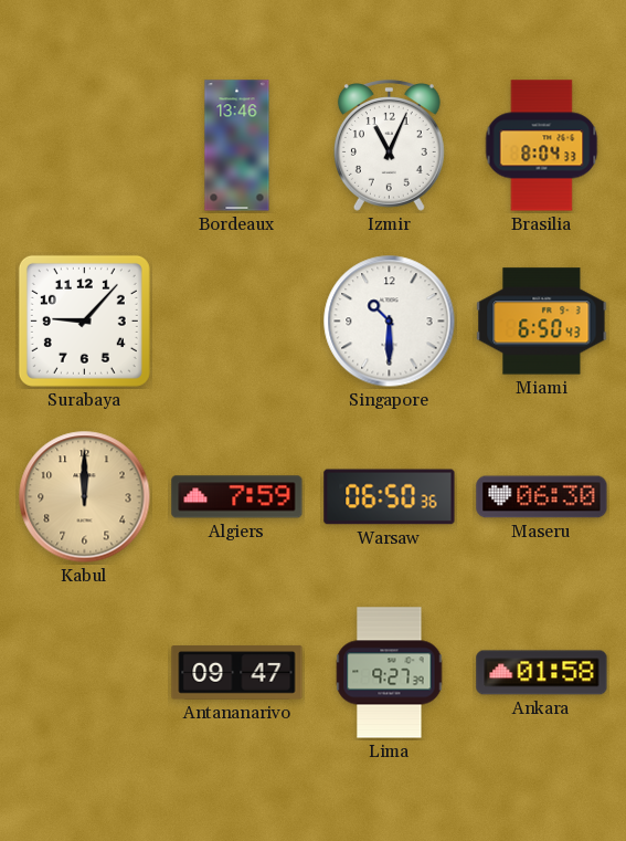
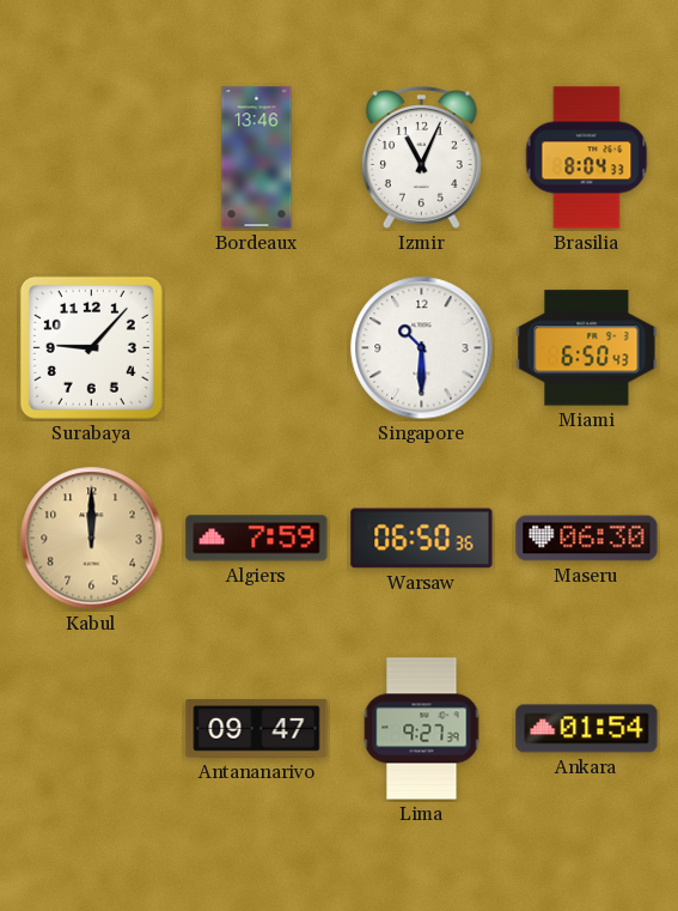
Ankara: 01:58 -> 01:54
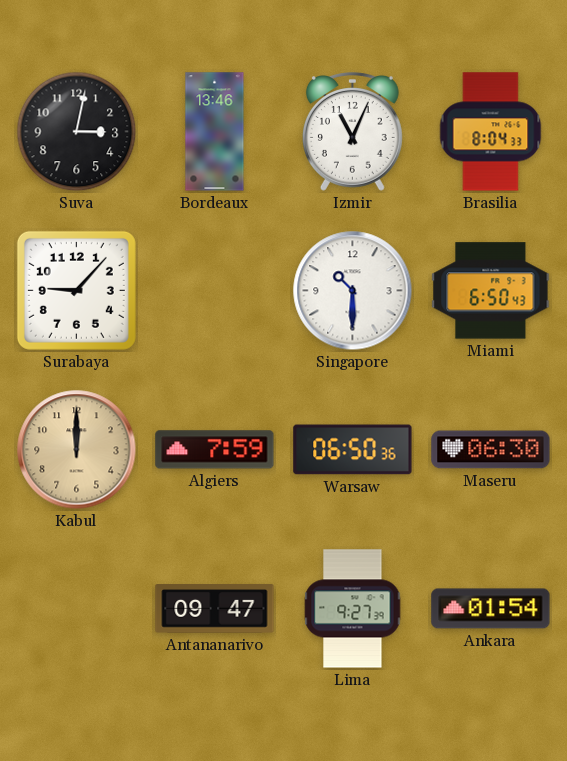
Suva: none -> 3:02
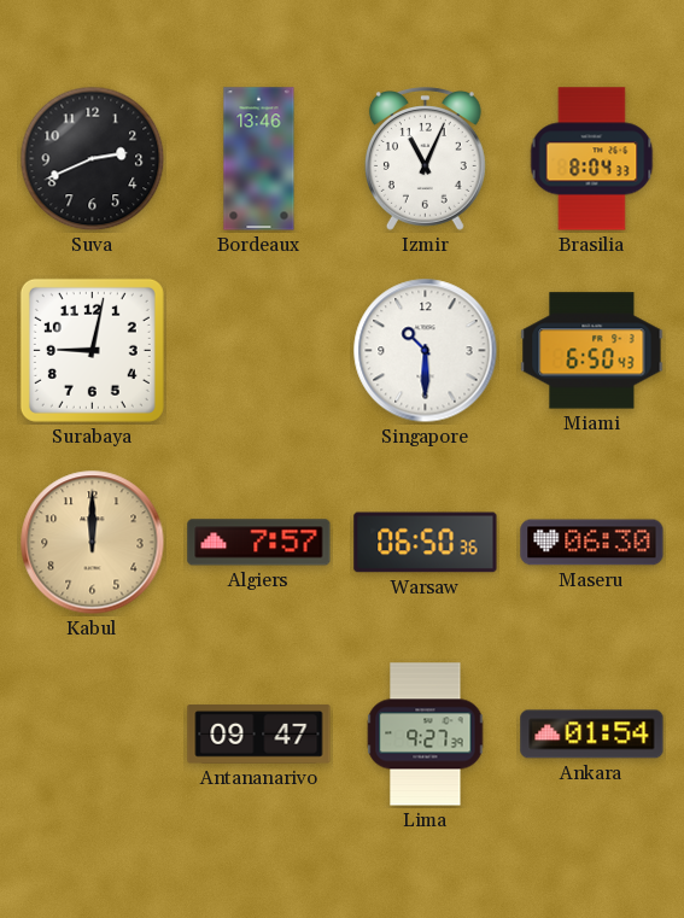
Suva: 3:02 -> 2:41
Surabaya: 9:07 -> 9:02
Algiers: 7:59 -> 7:57
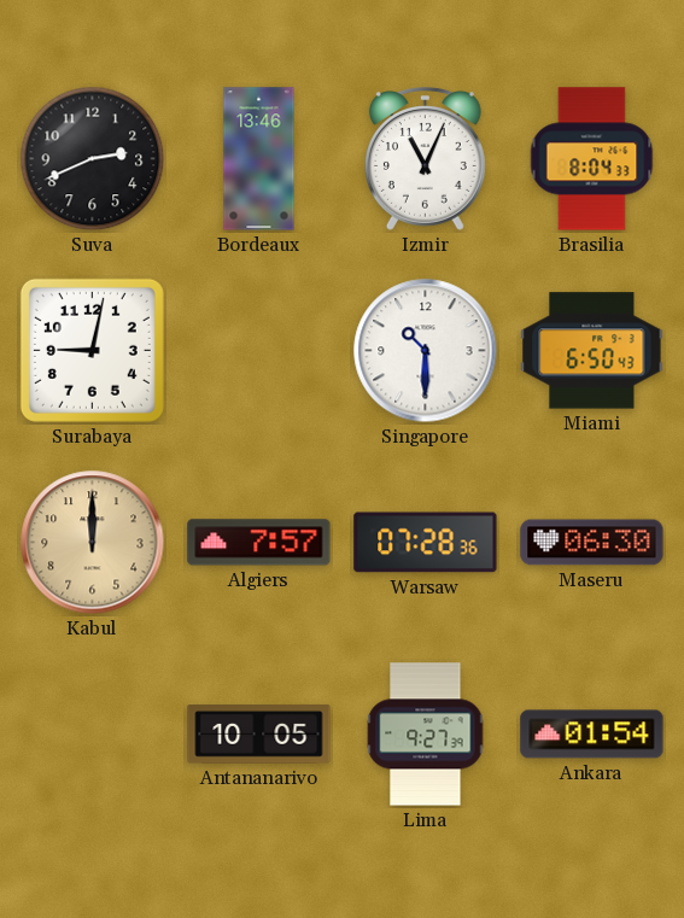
Warsaw: 06:50 -> 07:28
Antananarivo: 09:47 -> 10:05
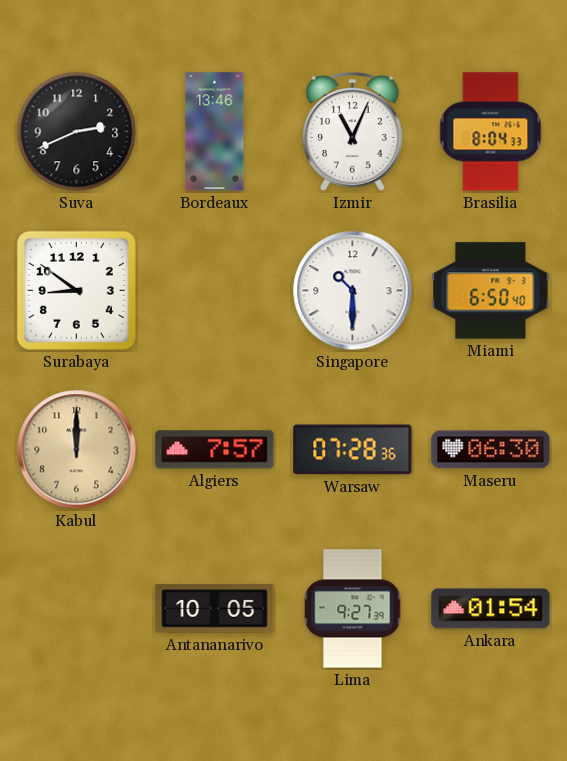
Surabaya: 9:02 -> 8:51
Miami: 6:50:43 -> 6:50:40
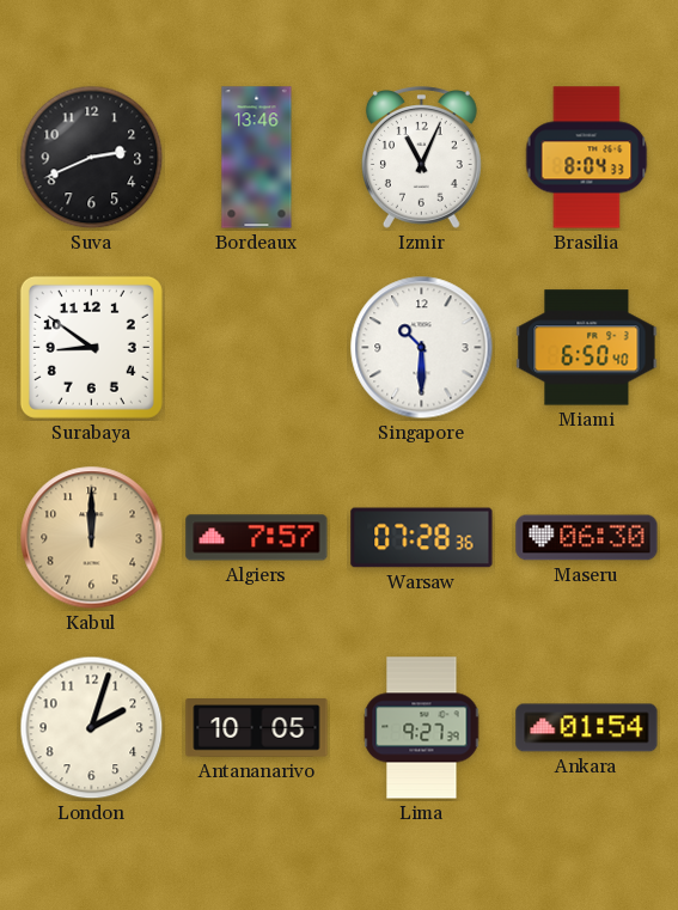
London: none -> 2:03
